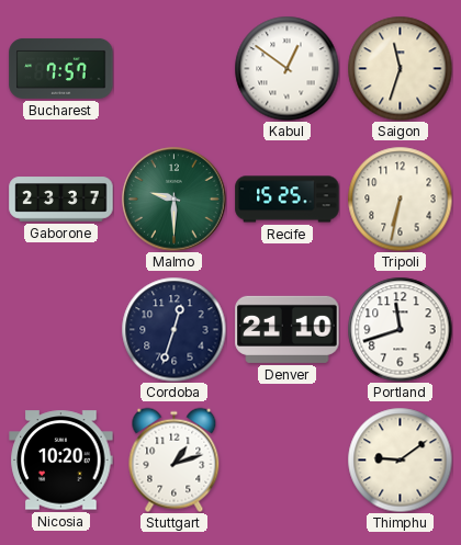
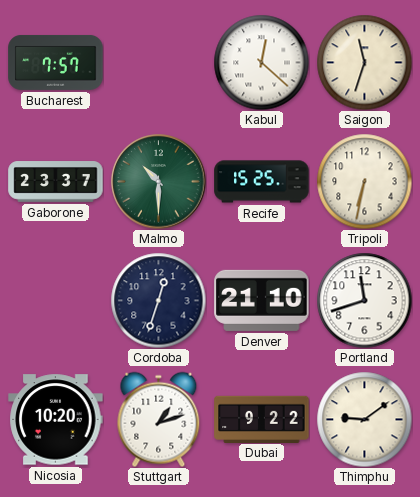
Kabul: 12:51 -> 12:22
Malmo: 9:30 -> 10:30
Dubai: none -> 9:22
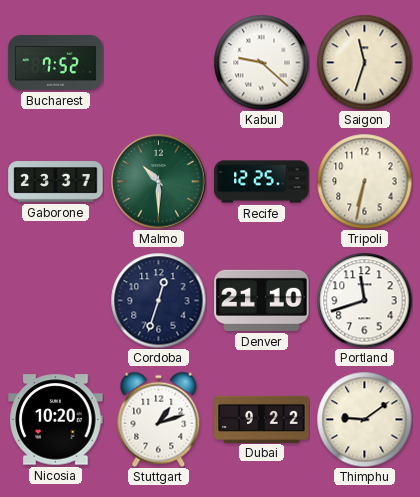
Bucharest: 7:57 -> 7:52
Kabul: 12:22 -> 9:22
Recife: 15:25 -> 12:25
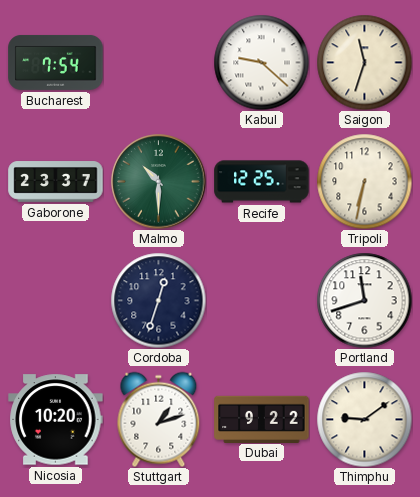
Bucharest: 7:52 -> 7:54
Denver: 21:10 -> none
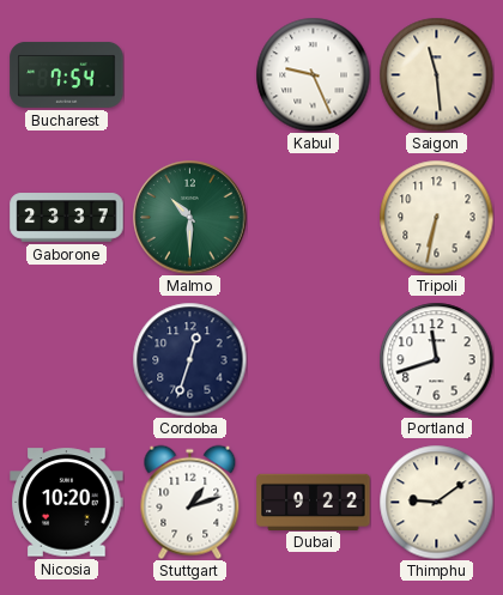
Kabul: 9:22 -> 9:26
Saigon: 11:33 -> 11:29
Recife: 12:25 -> none
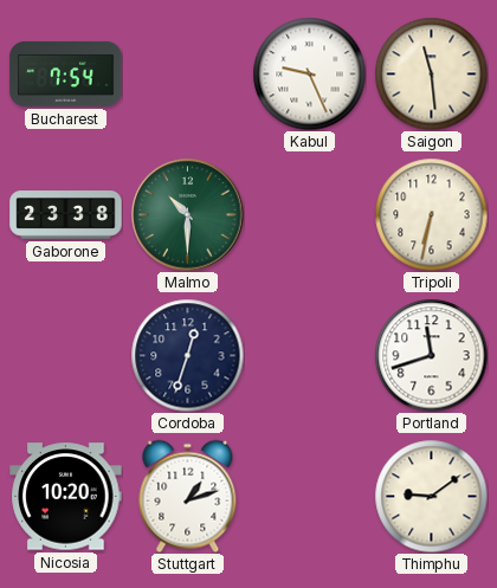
Gaborone: 23:37 -> 23:38
Dubai: 9:22 -> none
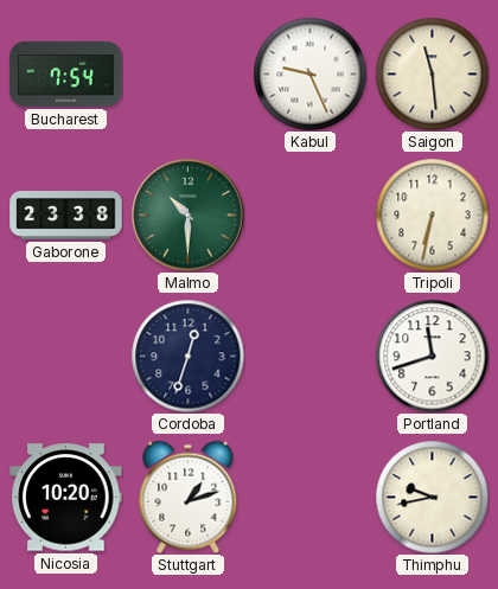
Thimphu: 9:09 -> 9:43
